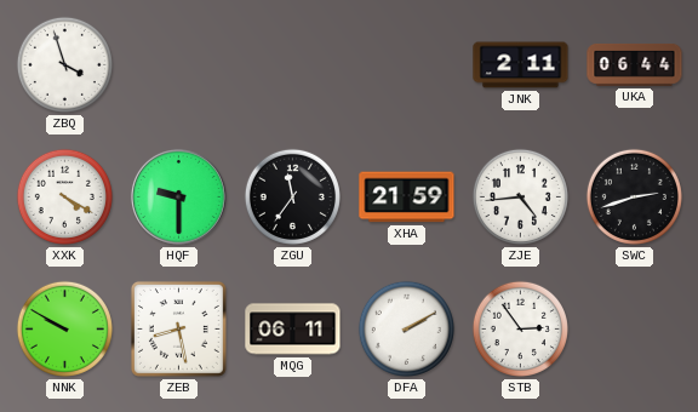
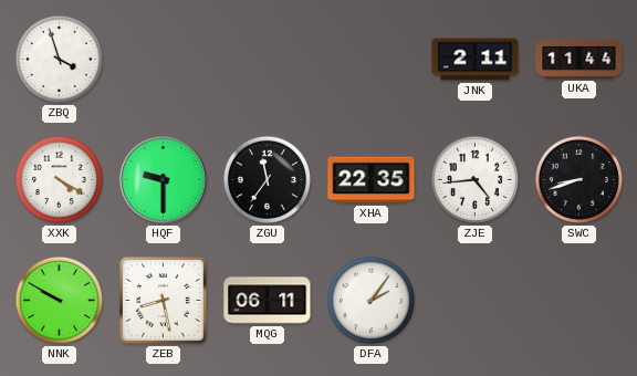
UKA: 06:44 -> 11:44
XHA: 21:59 -> 22:35
SWC: 2:42 -> 8:42
DFA: 2:10 -> 2:06
STB: 2:54 -> none
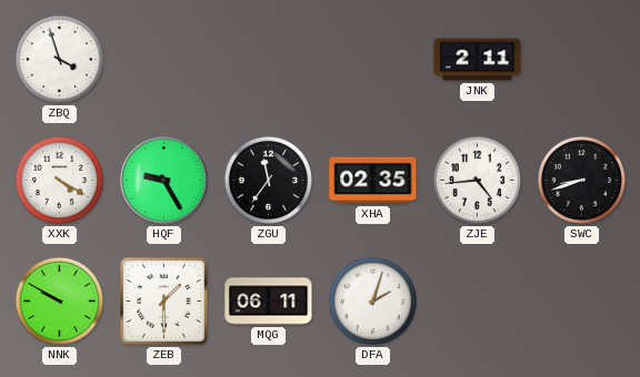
UKA: 11:44 -> none
HQF: 9:30 -> 9:25
XHA: 22:35 -> 02:35
ZEB: 8:28 -> 1:30
DFA: 2:06 -> 2:03
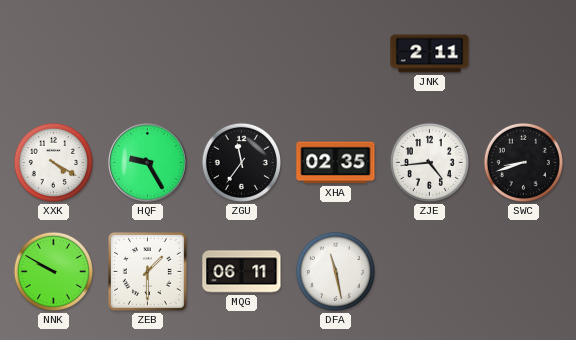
ZBQ: 3:57 -> none
DFA: 2:03 -> 11:28
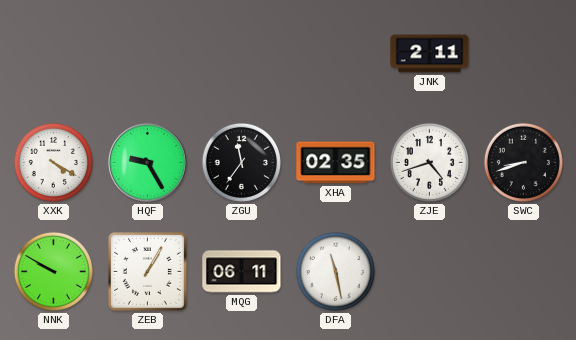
ZJE: 4:44 -> 4:42
ZEB: 1:30 -> 1:05
